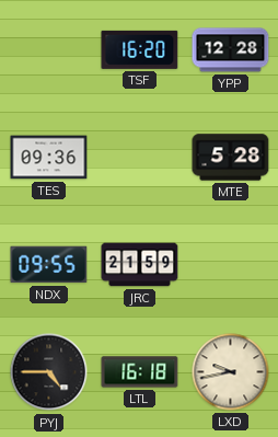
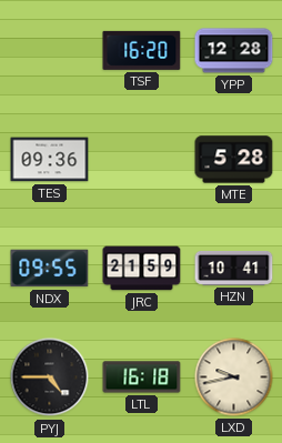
HZN: none -> 10:41
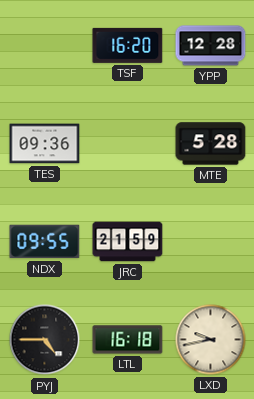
HZN: 10:41 -> none
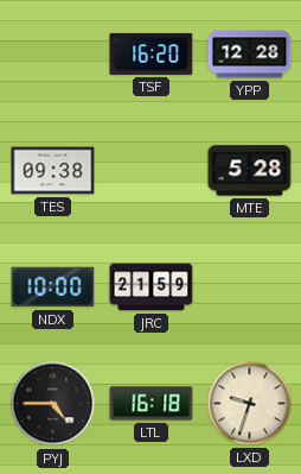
TES: 09:36 -> 09:38
NDX: 09:55 -> 10:00
LXD: 9:43 -> 9:33
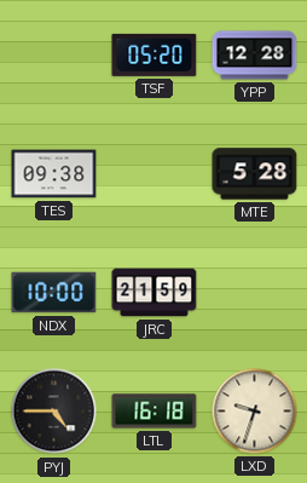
TSF: 16:20 -> 05:20
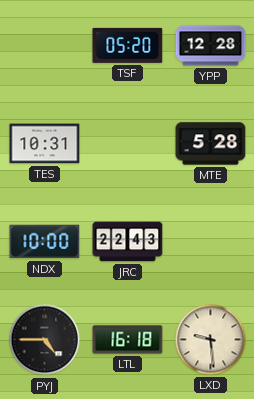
TES: 09:38 -> 10:31
JRC: 21:59 -> 22:43
LXD: 9:33 -> 9:29
